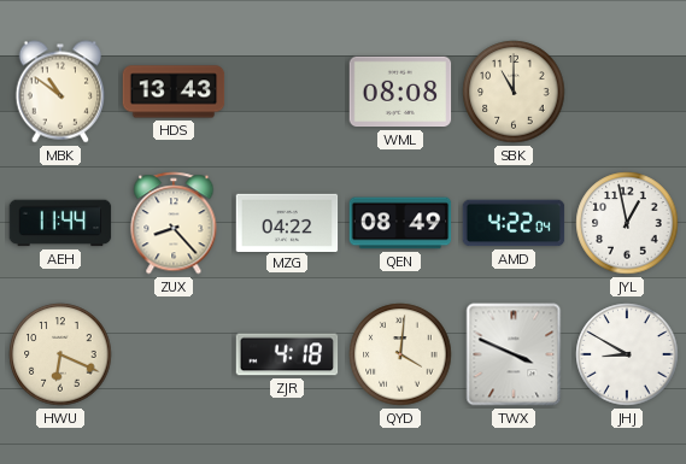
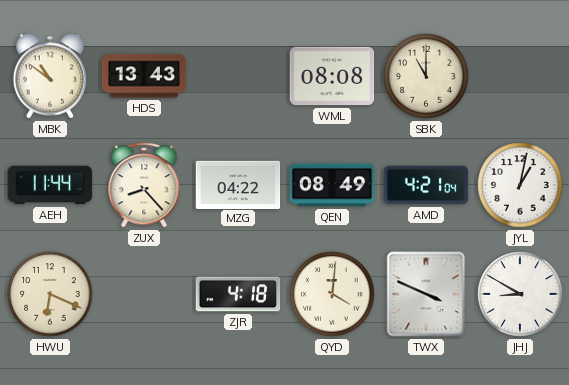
AMD: 4:22 -> 4:21
JYL: 12:58 -> 1:02
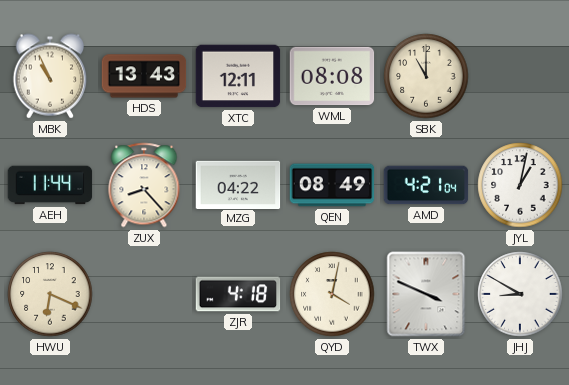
MBK: 10:51 -> 10:56
XTC: none -> 12:11
QYD: 4:01 -> 4:02
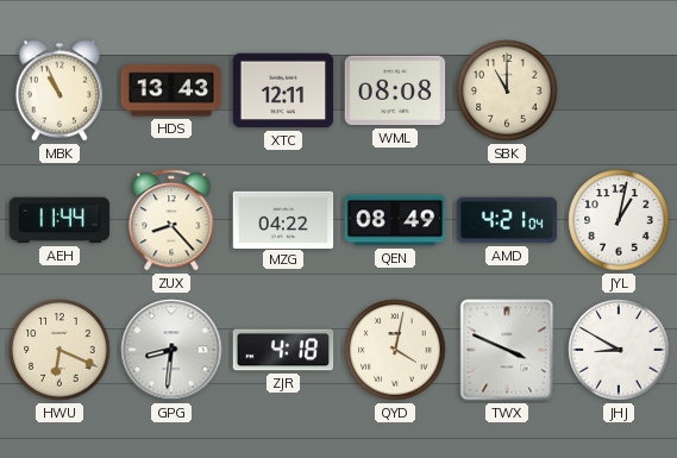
GPG: none -> 8:31
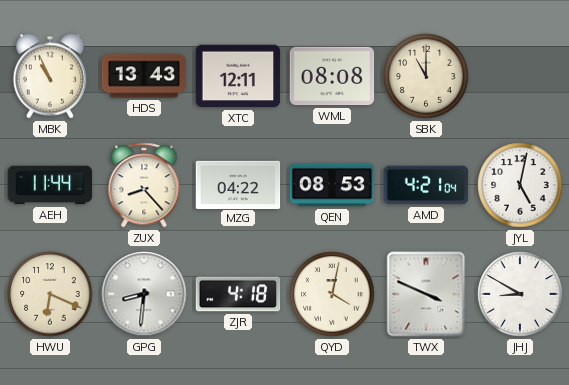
QEN: 08:49 -> 08:53
JYL: 1:02 -> 5:02
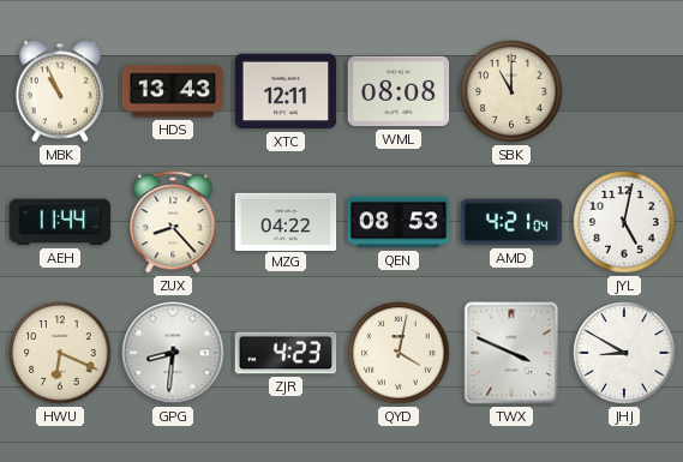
ZJR: 4:18 -> 4:23
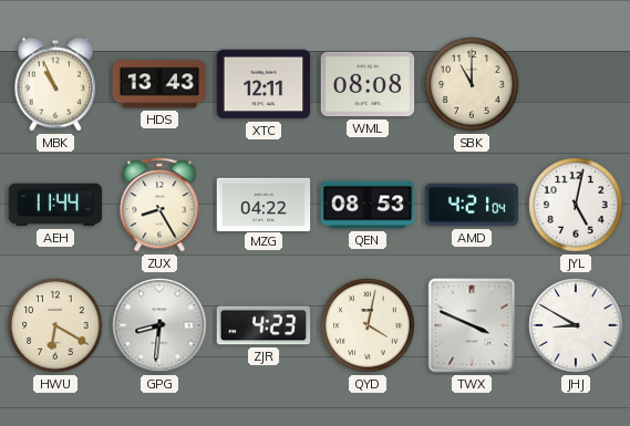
ZUX: 8:23 -> 8:25
HWU: 6:19 -> 6:20
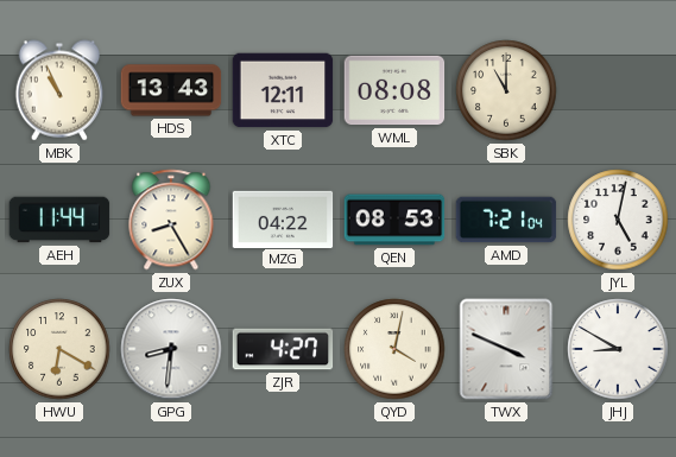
AMD: 4:21 -> 7:21
ZJR: 4:23 -> 4:27
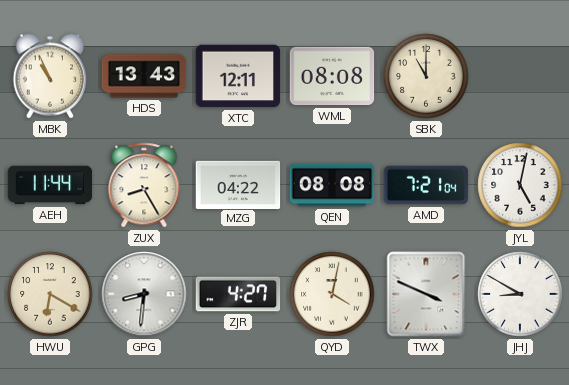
QEN: 08:53 -> 08:08
